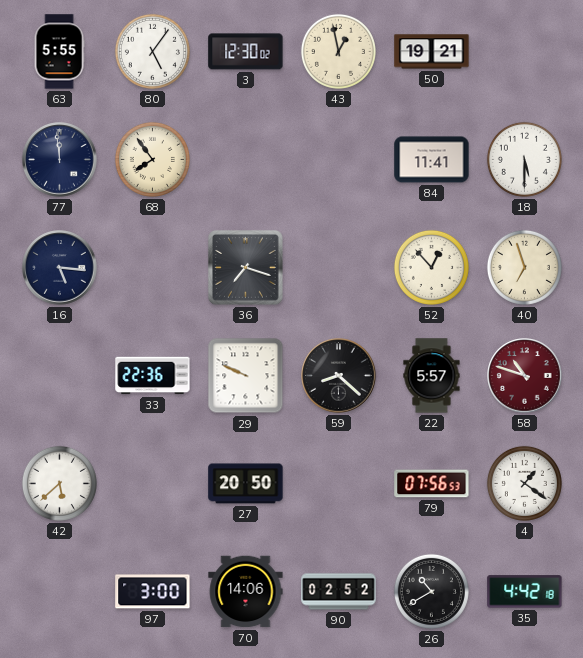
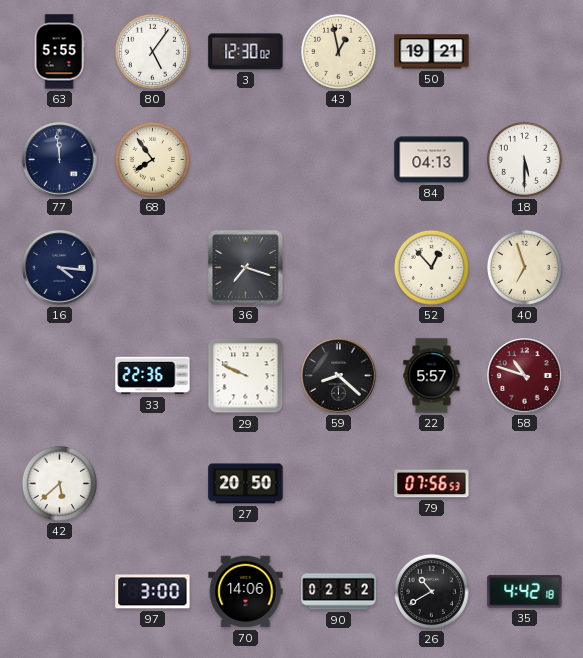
84: 11:41 -> 04:13
16: 5:16 -> 4:16
4: 1:21 -> none
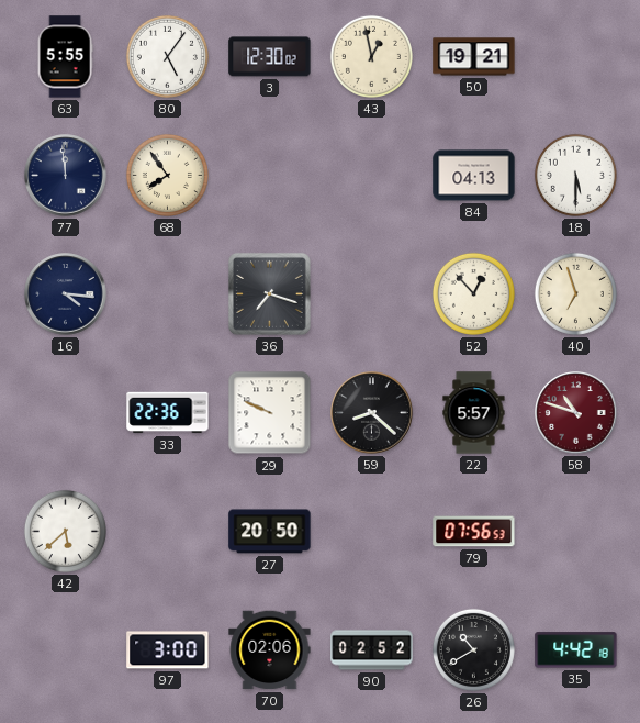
70: 14:06 -> 02:06
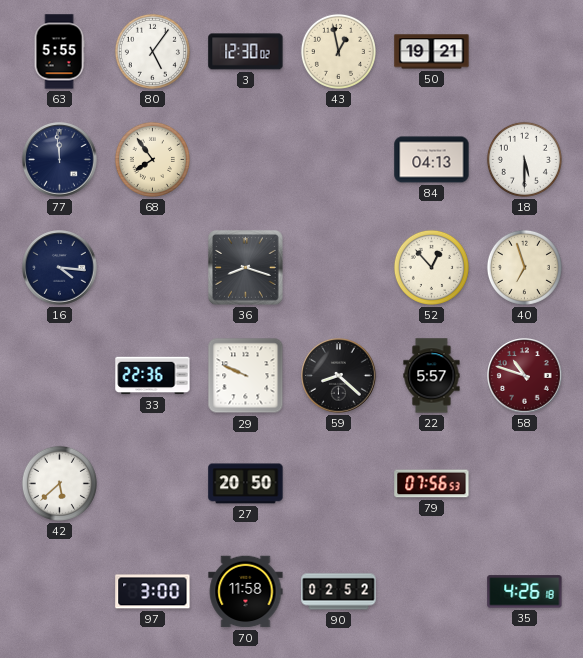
36: 7:18 -> 8:18
70: 02:06 -> 11:58
26: 10:40 -> none
35: 4:42 -> 4:26
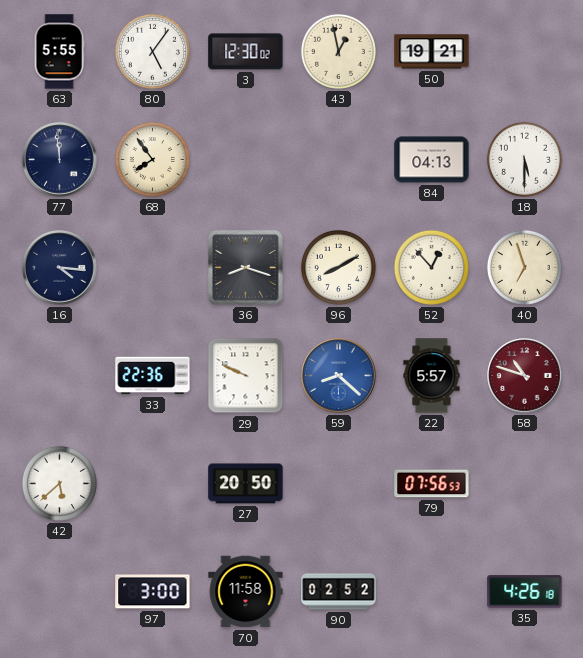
96: none -> 8:10
59 dial: black -> blue
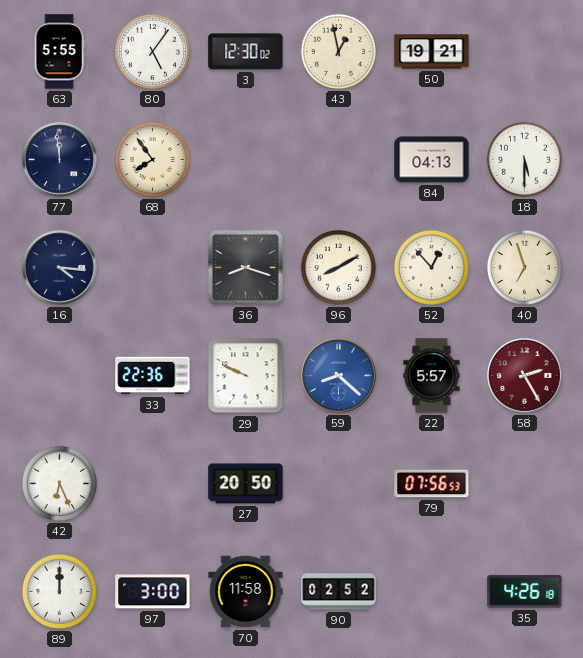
58: 10:48 -> 2:25
42: 5:38 -> 6:26
89: none -> 12:00
